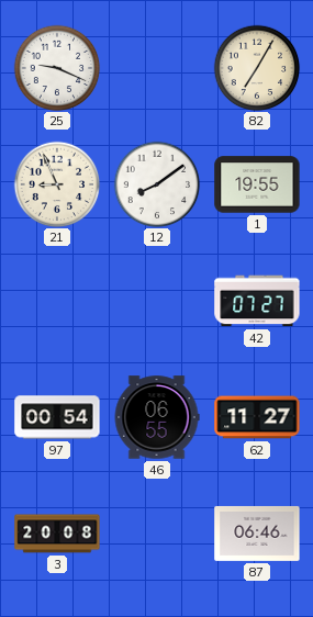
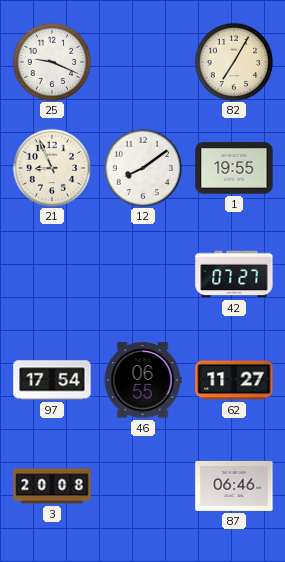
97: 00:54 -> 17:54
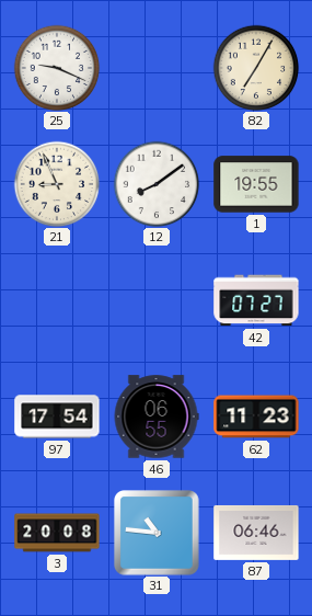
62: 11:27 -> 11:23
31: none -> 10:46
